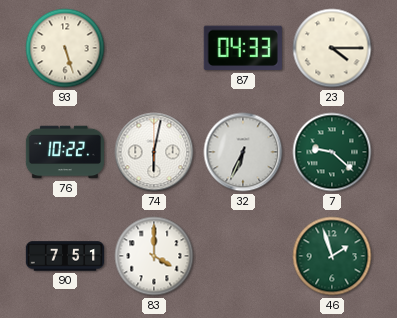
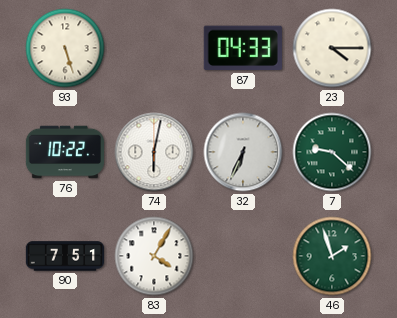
83: 4:00 -> 4:05
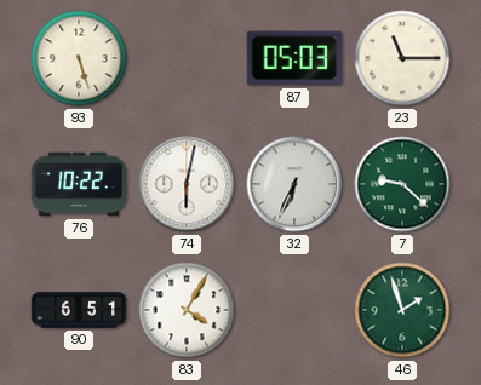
87: 04:33 -> 05:03
23: 4:15 -> 11:15
90: 7:51 -> 6:51
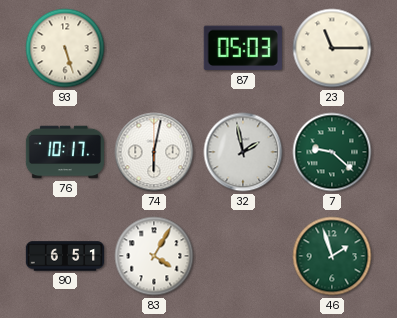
76: 10:22 -> 10:17
32: 6:34 -> 1:58
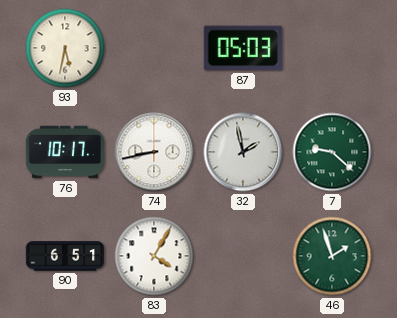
93: 5:27 -> 5:32
23: 11:15 -> none
74: 6:02 -> 8:43
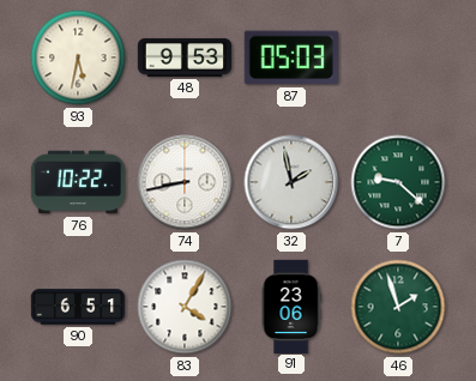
48: none -> 9:53
76: 10:17 -> 10:22
91: none -> 23:06
